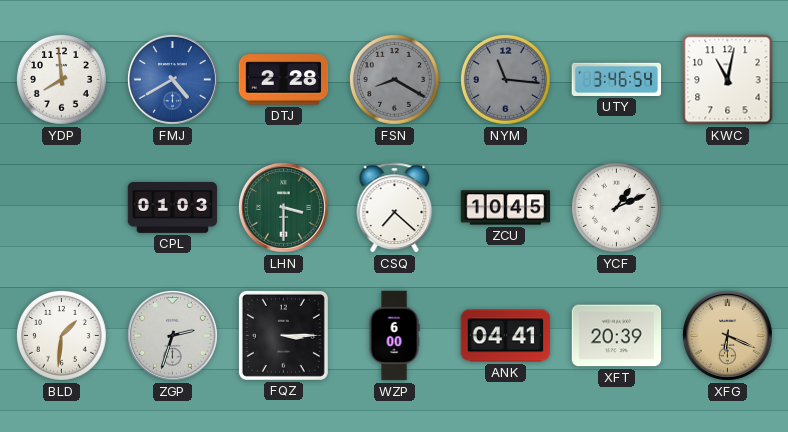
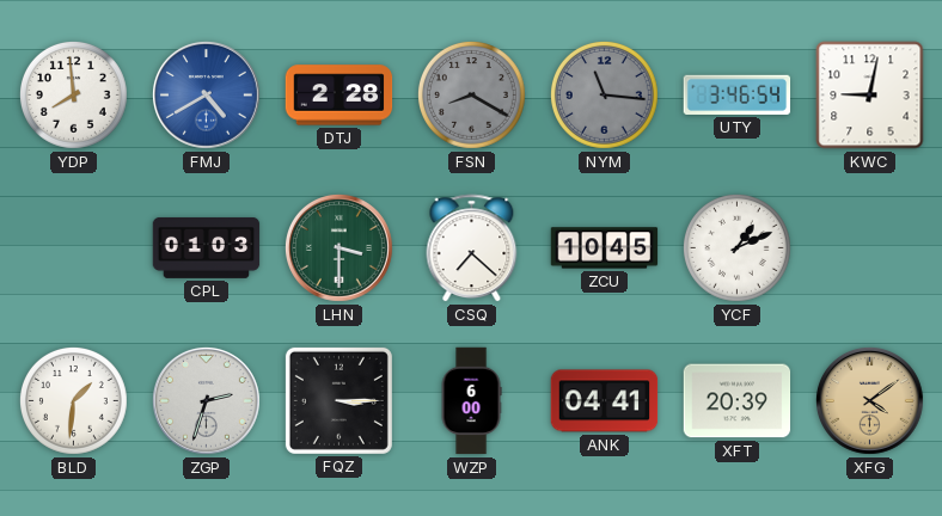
KWC: 11:02 -> 9:02
XFG: 6:19 -> 4:09
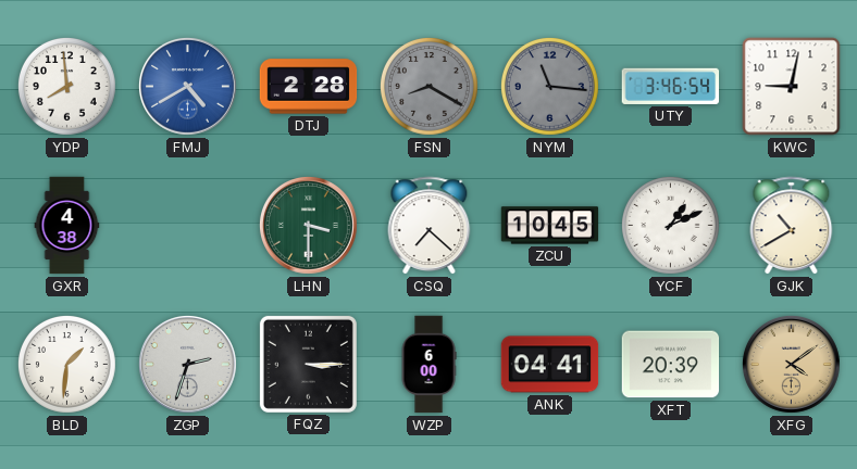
GXR: none -> 4:38
CPL: 01:03 -> none
GJK: none -> 10:40
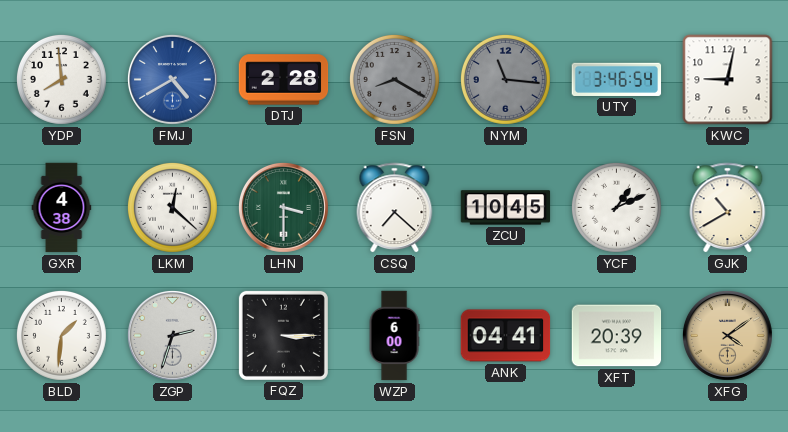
LKM: none -> 12:22
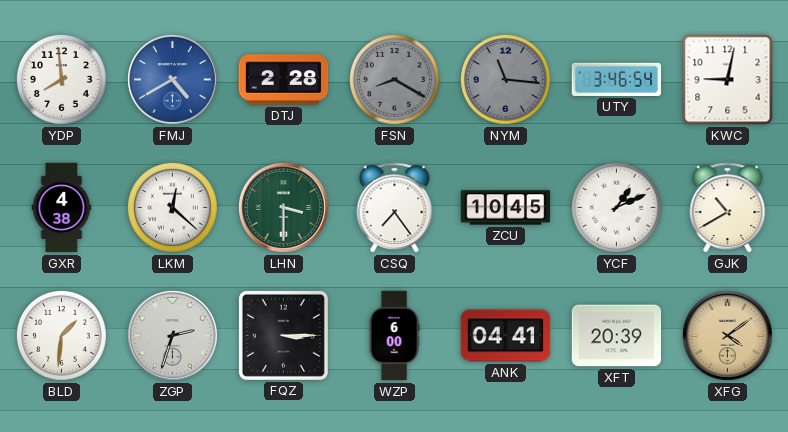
CSQ: 7:22 -> 7:24
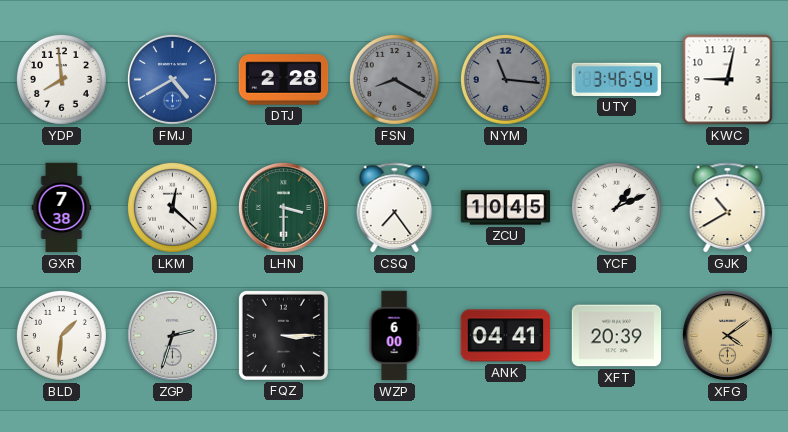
GXR: 4:38 -> 7:38
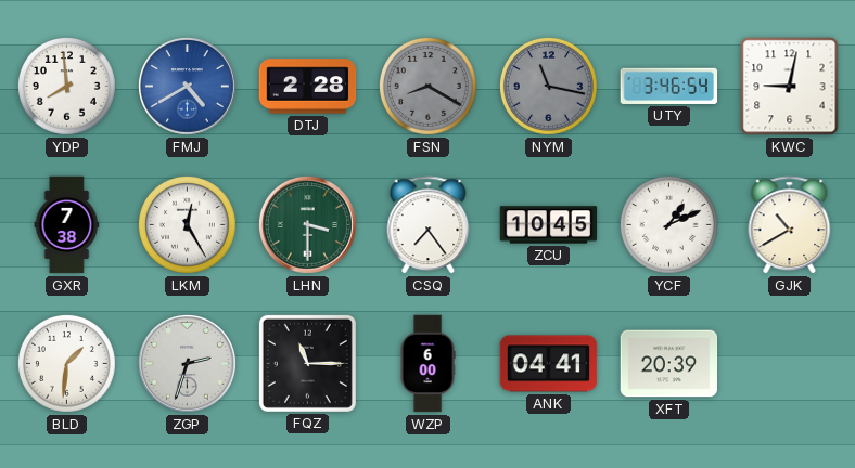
NYM: 11:16 -> 11:17
LKM: 12:22 -> 12:25
FQZ: 3:15 -> 11:15
XFG: 4:09 -> none
